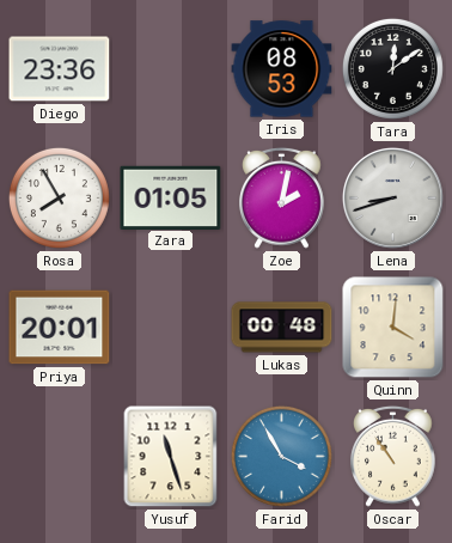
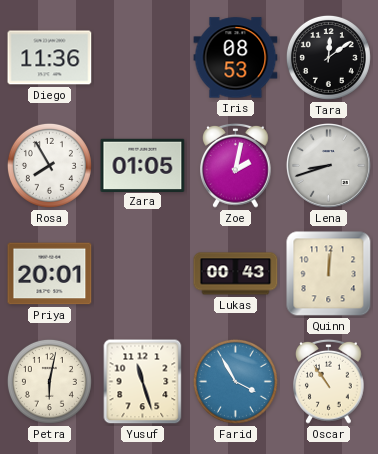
Diego: 23:36 -> 11:36
Lukas: 00:48 -> 00:43
Quinn: 4:01 -> 12:01
Petra: none -> 6:02
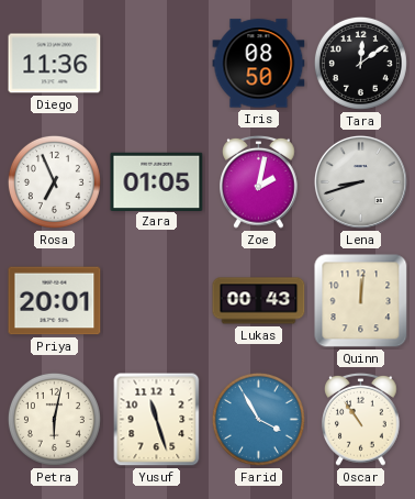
Iris: 08:53 -> 08:50
Rosa: 7:55 -> 6:56
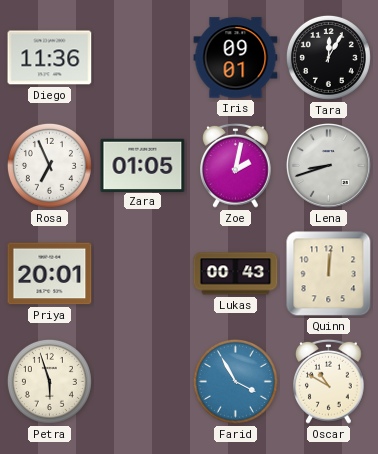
Iris: 08:50 -> 09:01
Tara: 12:09 -> 12:05
Petra: 6:02 -> 5:57
Yusuf: 11:27 -> none
Oscar: 10:54 -> 10:50
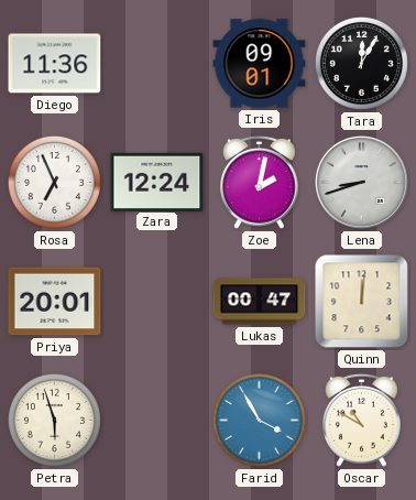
Zara: 01:05 -> 12:24
Lukas: 00:43 -> 00:47
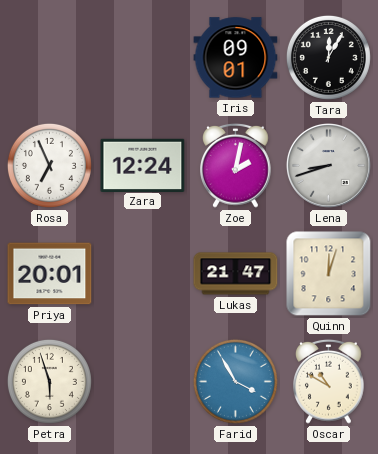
Diego: 11:36 -> none
Lukas: 00:47 -> 21:47
Quinn: 12:01 -> 12:03
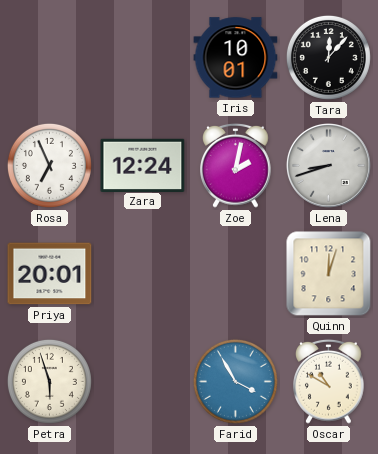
Iris: 09:01 -> 10:01
Tara: 12:05 -> 12:07
Lukas: 21:47 -> none
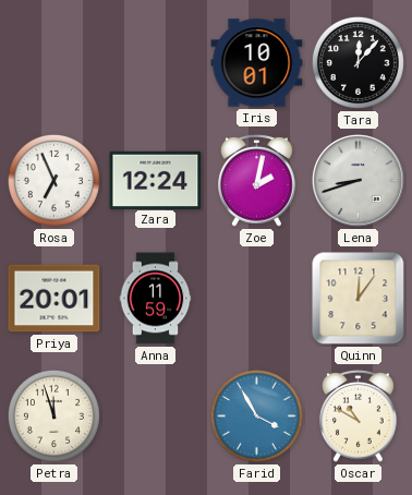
Anna: none -> 11:59
Quinn: 12:03 -> 12:06
Petra: 5:57 -> 11:57
